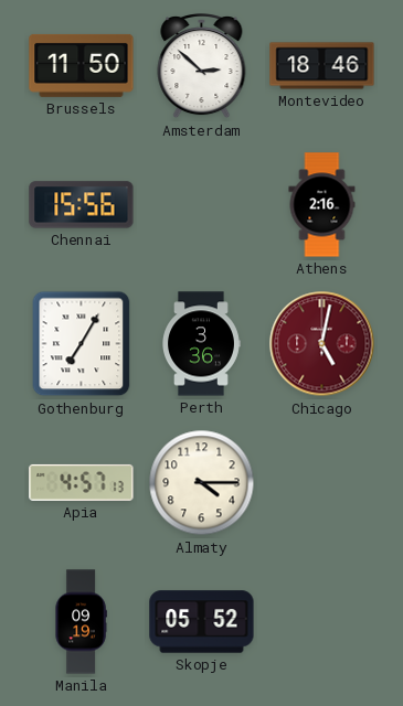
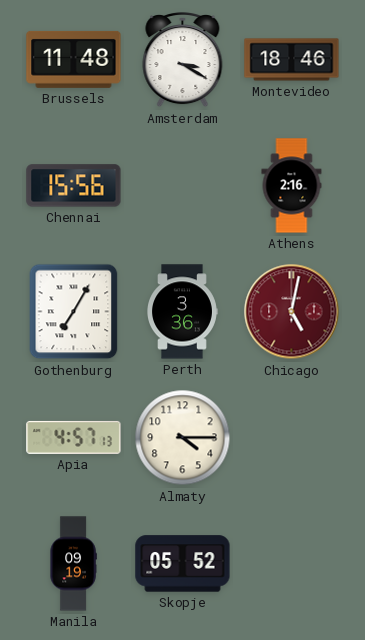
Brussels: 11:50 -> 11:48
Amsterdam: 2:52 -> 3:20
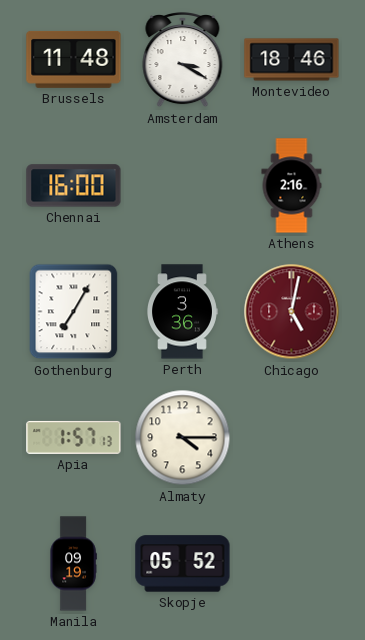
Chennai: 15:56 -> 16:00
Apia: 4:57 -> 1:57
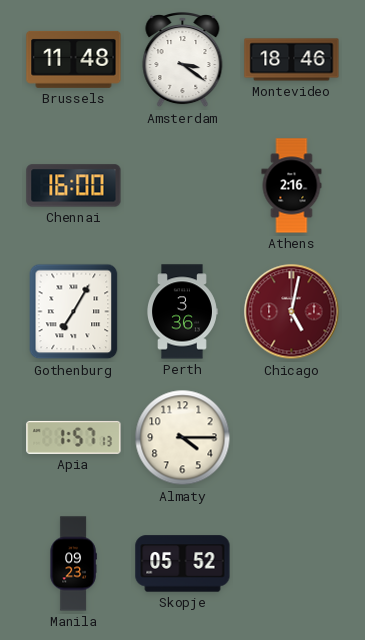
Amsterdam: 3:20 -> 3:21
Manila: 09:19 -> 09:23
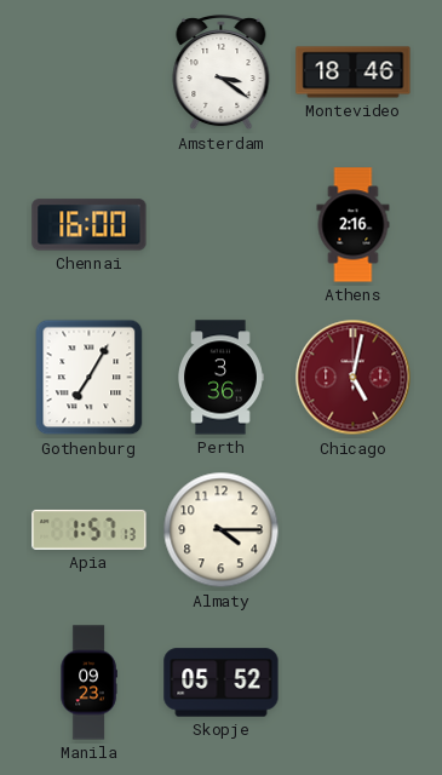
Brussels: 11:48 -> none
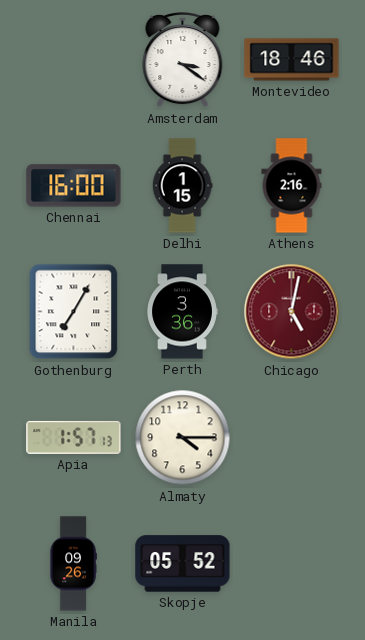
Delhi: none -> 1:15
Manila: 09:23 -> 09:26
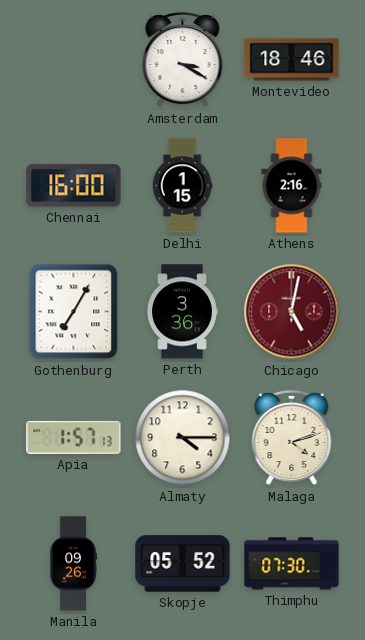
Amsterdam: 3:21 -> 3:20
Malaga: none -> 4:12
Thimphu: none -> 07:30
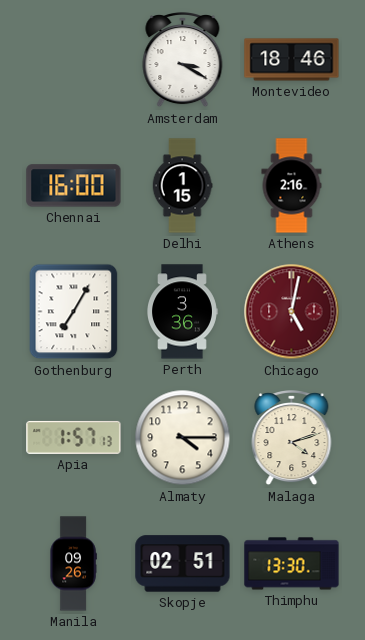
Skopje: 05:52 -> 02:51
Thimphu: 07:30 -> 13:30
